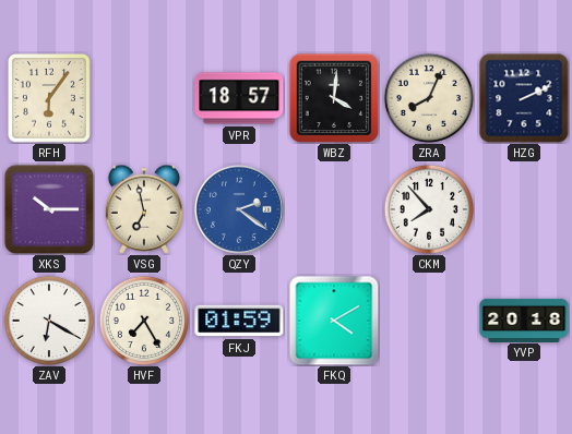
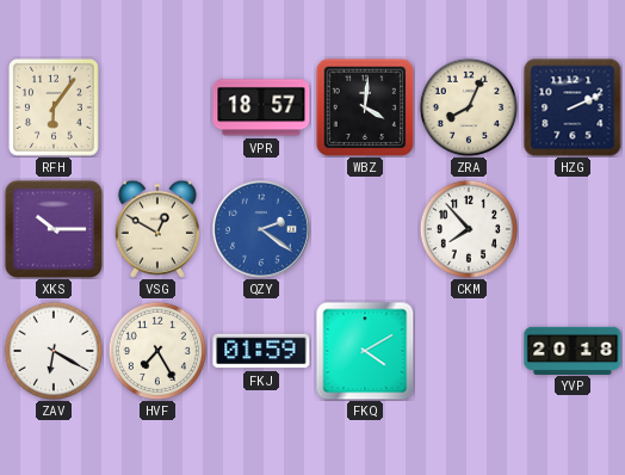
VSG: 6:58 -> 12:50
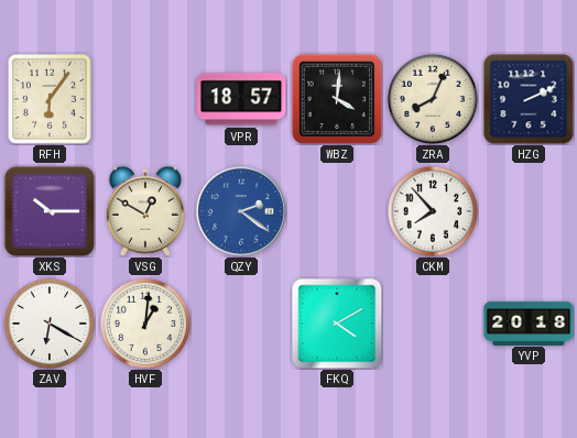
HVF: 7:25 -> 1:01
FKJ: 01:59 -> none
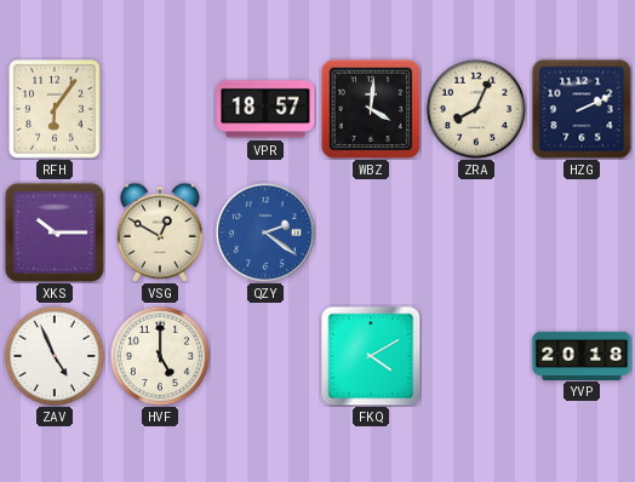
CKM: 7:53 -> none
ZAV: 6:20 -> 4:56
HVF: 1:01 -> 5:00
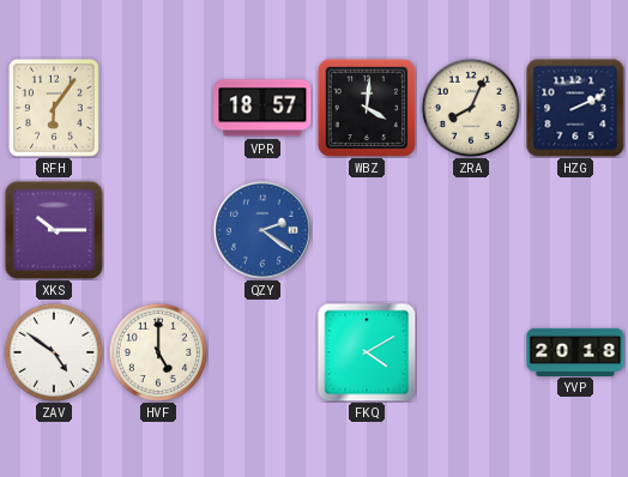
VSG: 12:50 -> none
ZAV: 4:56 -> 4:51
